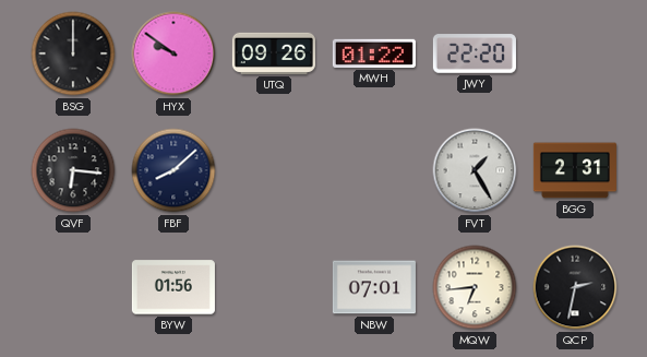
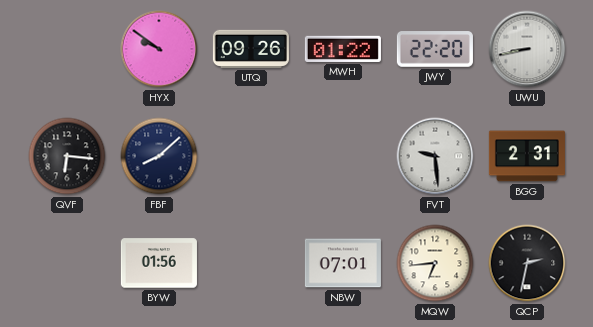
BSG: 12:00 -> none
UWU: none -> 8:43
FVT: 1:25 -> 9:29
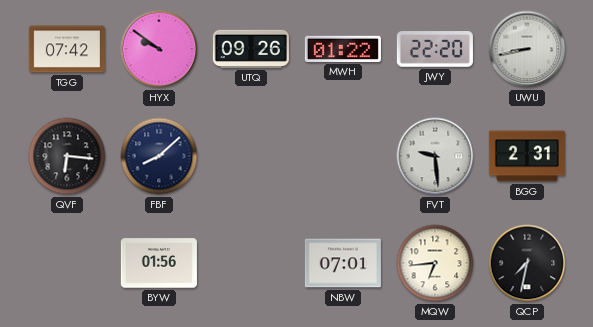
TGG: none -> 07:42
QCP: 2:32 -> 7:32
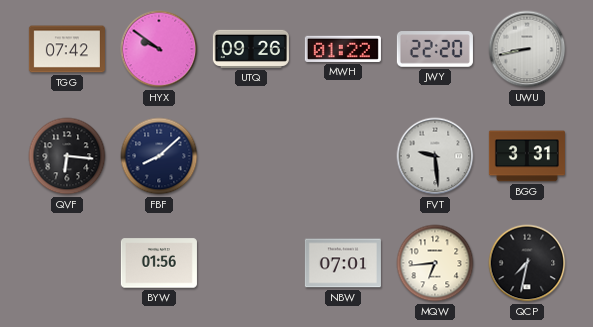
BGG: 2:31 -> 3:31
